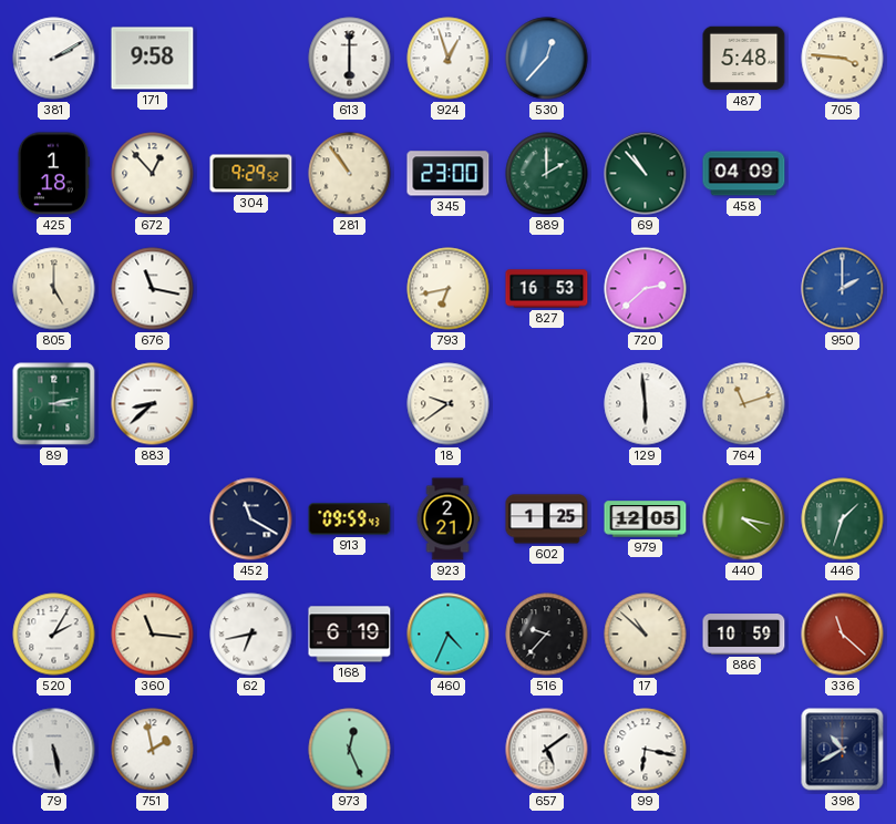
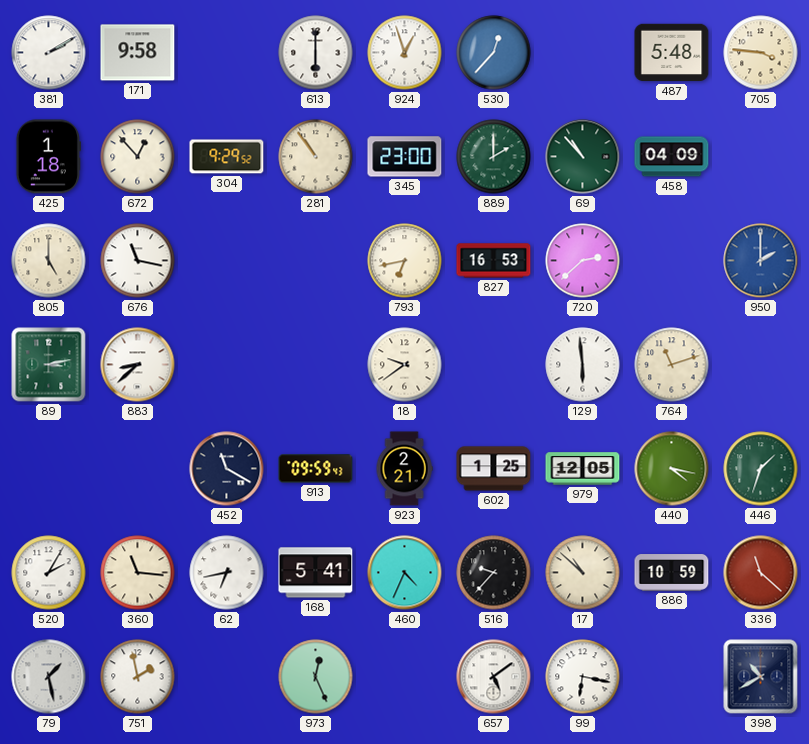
168: 6:19 -> 5:41
79: 5:28 -> 1:28
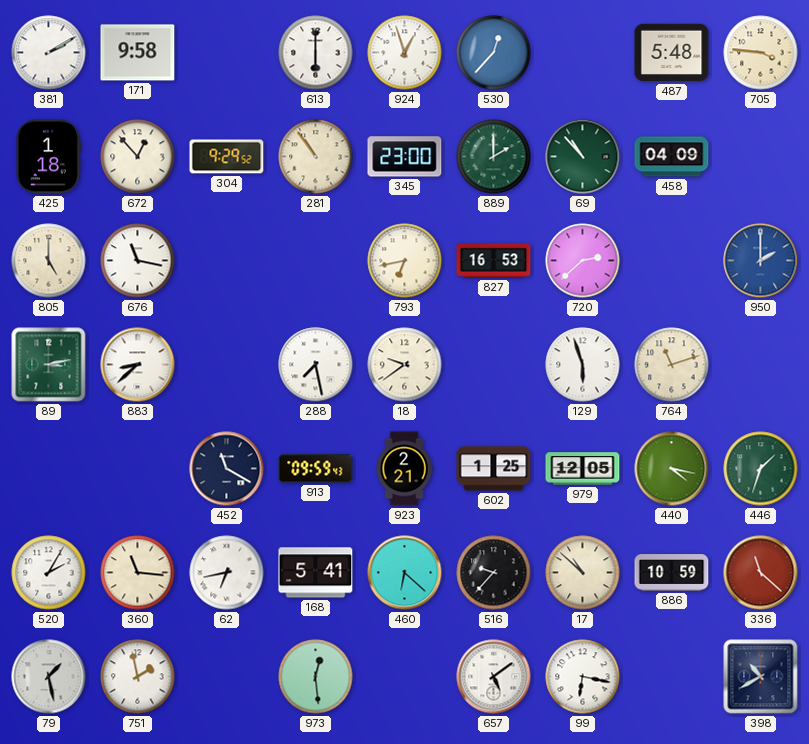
288: none -> 7:28
129: 5:59 -> 5:57
460: 4:34 -> 6:22
973: 12:26 -> 12:29
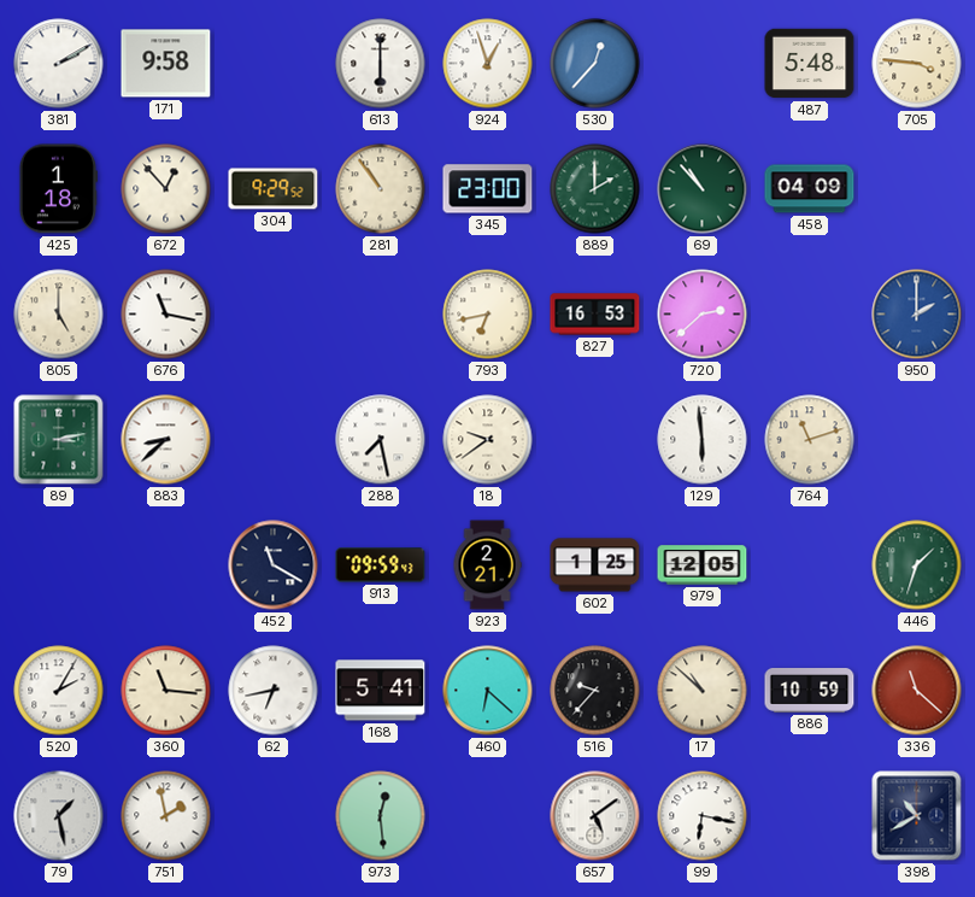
129: 5:57 -> 5:59
440: 4:17 -> none
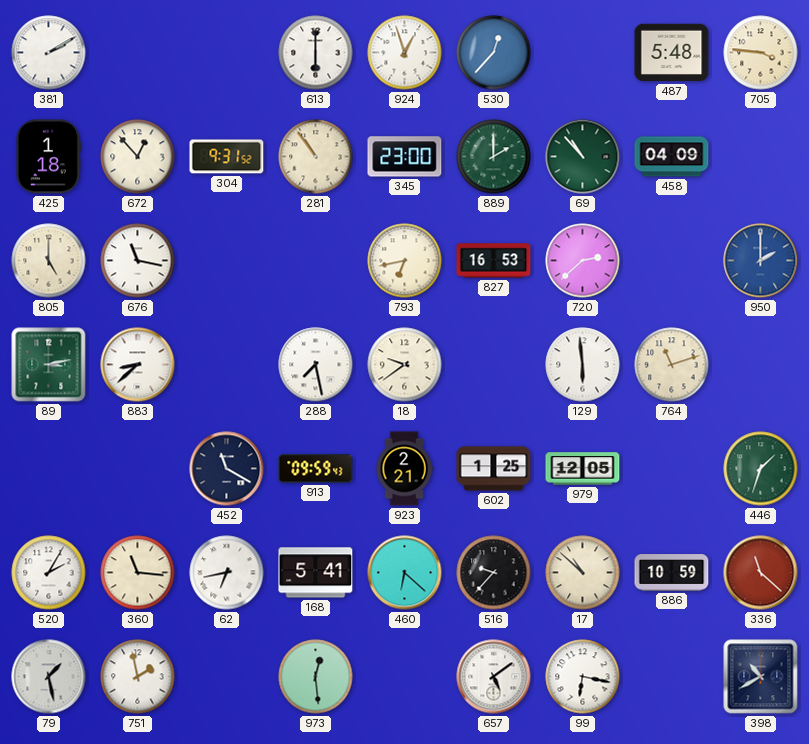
171: 9:58 -> none
304: 9:29 -> 9:31
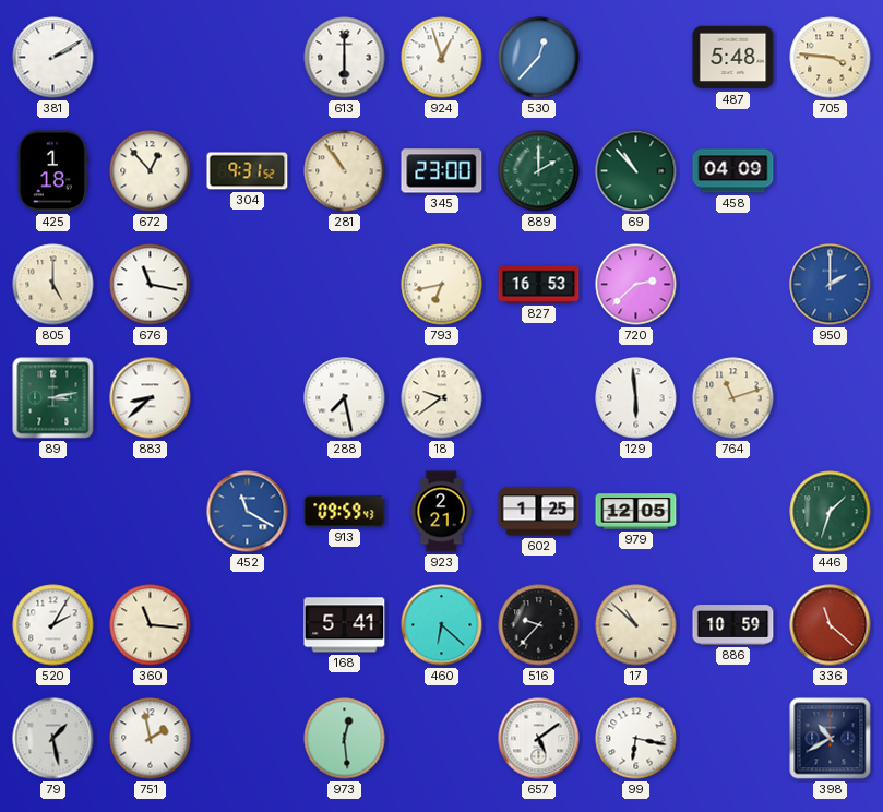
452 dial: navy -> blue
62: 6:43 -> none
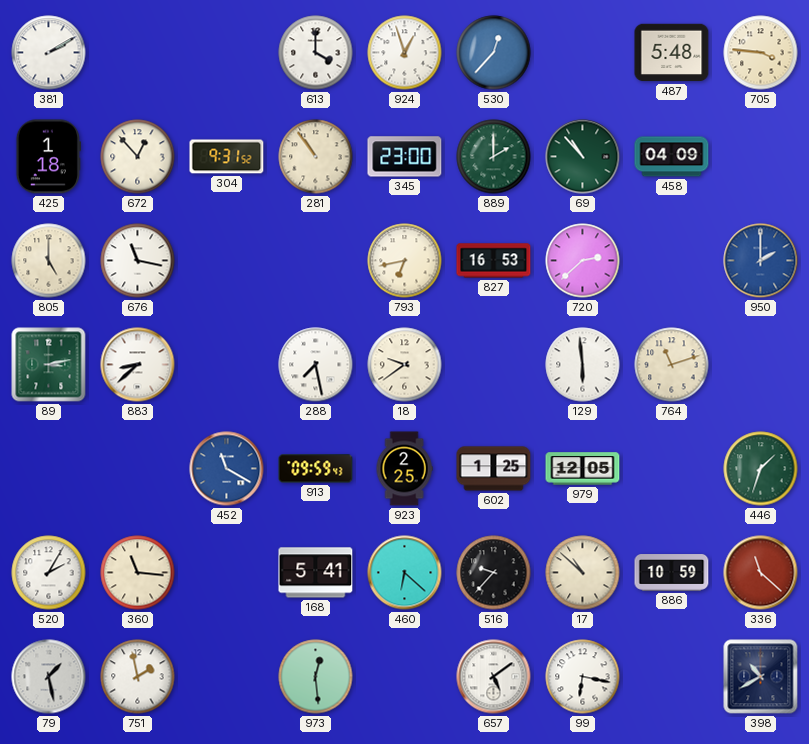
613: 6:00 -> 4:00
923: 2:21 -> 2:25
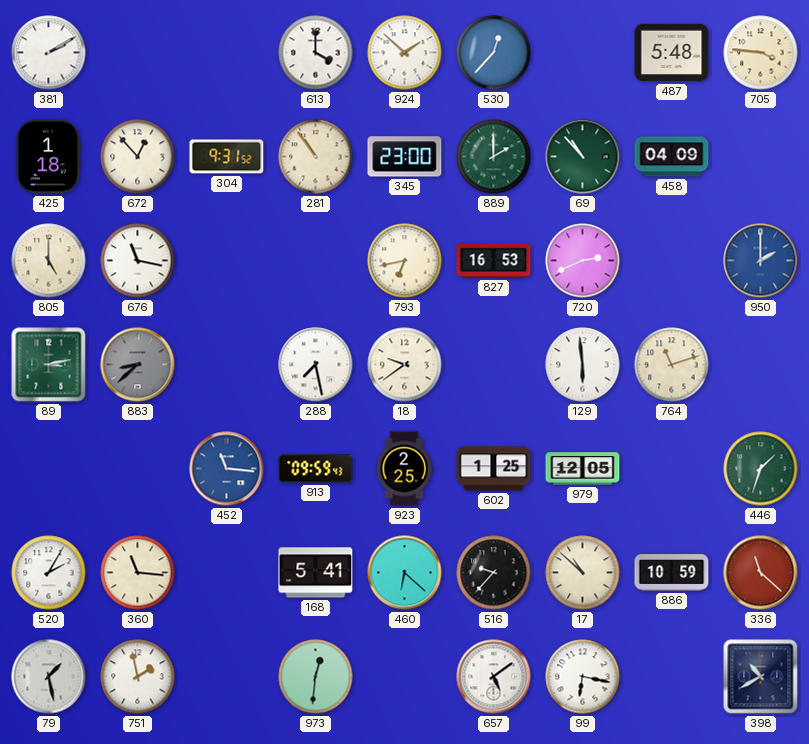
924: 12:57 -> 1:52
720: 2:38 -> 2:41
883 dial: white -> grey
452: 11:20 -> 11:16
973: 12:29 -> 12:31
